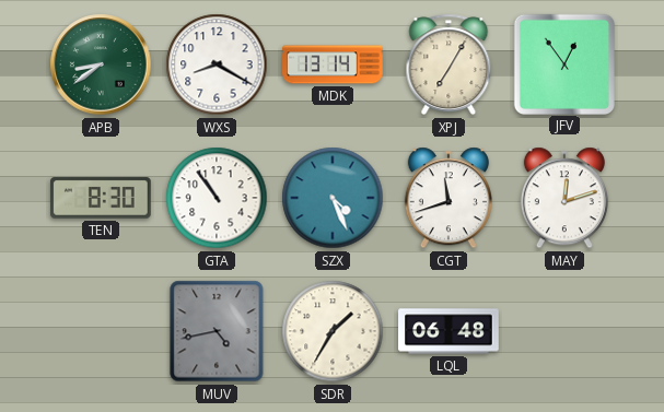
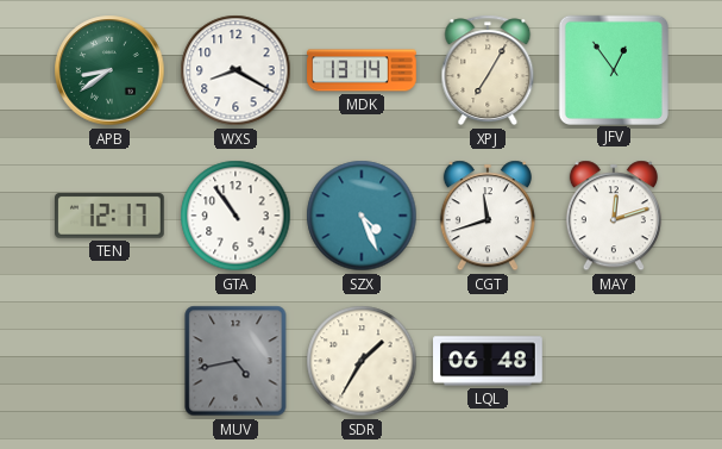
TEN: 8:30 -> 12:17
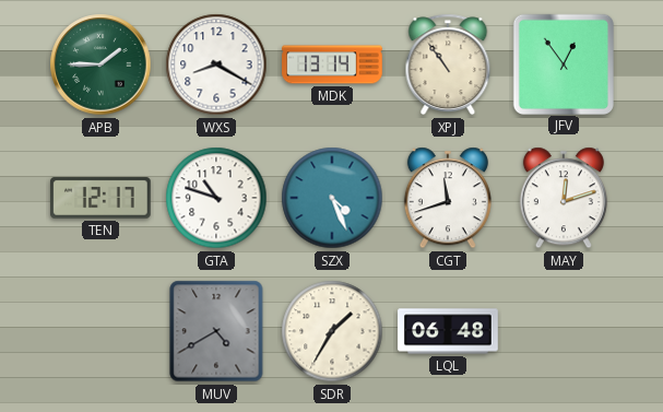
APB: 8:39 -> 1:45
XPJ: 7:05 -> 10:54
GTA: 10:54 -> 10:48
MUV: 4:43 -> 4:40
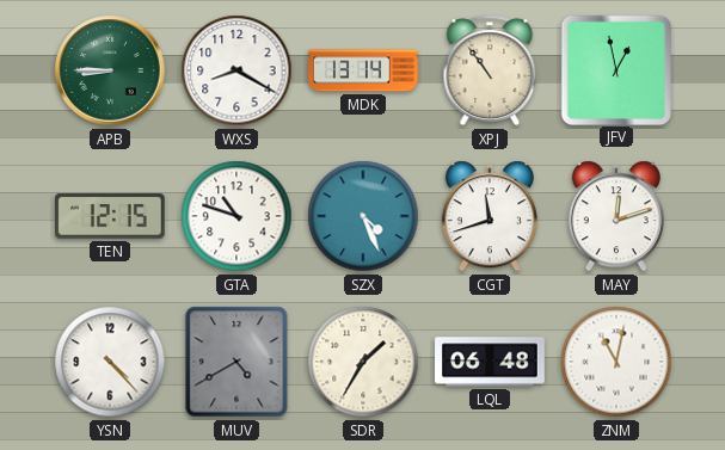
APB: 1:45 -> 8:45
JFV: 12:54 -> 12:58
TEN: 12:17 -> 12:15
YSN: none -> 4:23
ZNM: none -> 11:02
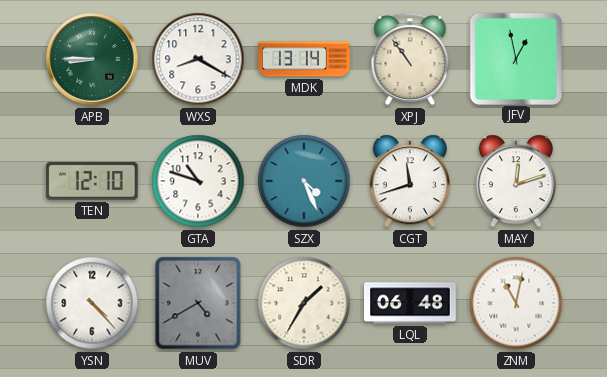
TEN: 12:15 -> 12:10
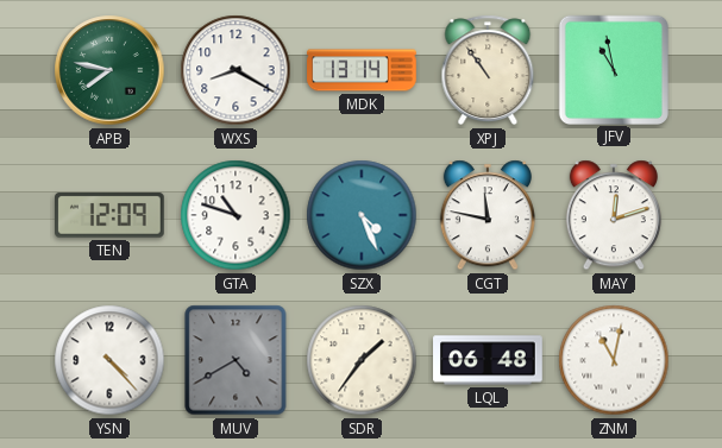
APB: 8:45 -> 7:47
JFV: 12:58 -> 10:58
TEN: 12:10 -> 12:09
CGT: 11:42 -> 11:47
SDR: 1:35 -> 1:36
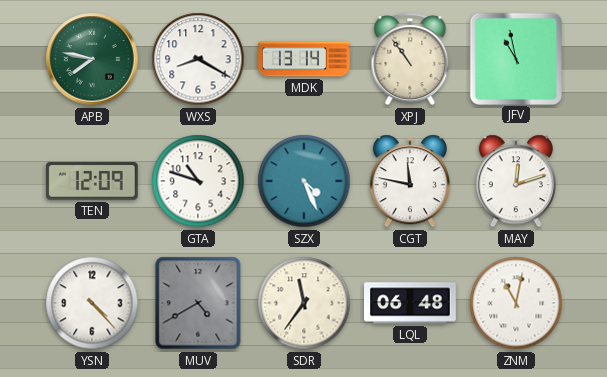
SDR: 1:36 -> 11:36
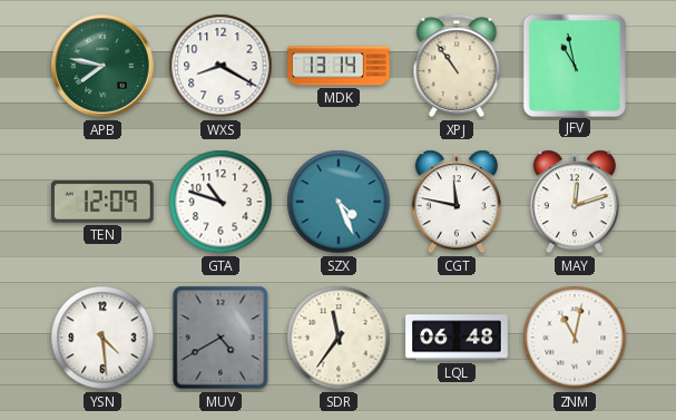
YSN: 4:23 -> 4:29
